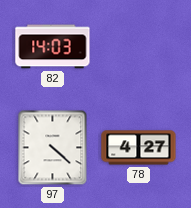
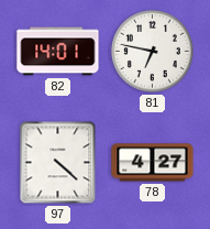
82: 14:03 -> 14:01
81: none -> 6:47
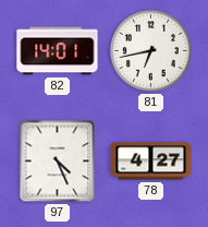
81: 6:47 -> 6:43
97: 4:22 -> 4:26
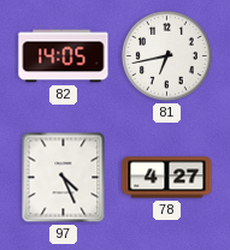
82: 14:01 -> 14:05
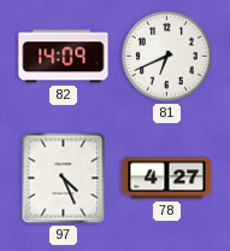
82: 14:05 -> 14:09
81: 6:43 -> 6:41
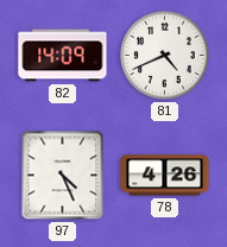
81: 6:41 -> 4:41
78: 4:27 -> 4:26
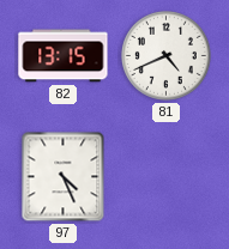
82: 14:09 -> 13:15
78: 4:26 -> none
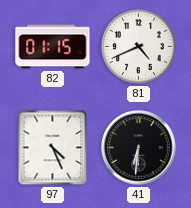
82: 13:15 -> 01:15
41: none -> 6:31
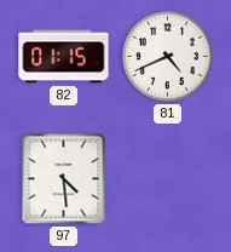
97: 4:26 -> 4:29
41: 6:31 -> none
